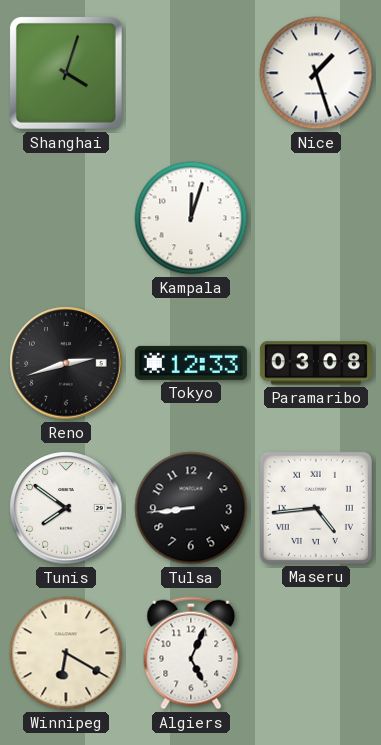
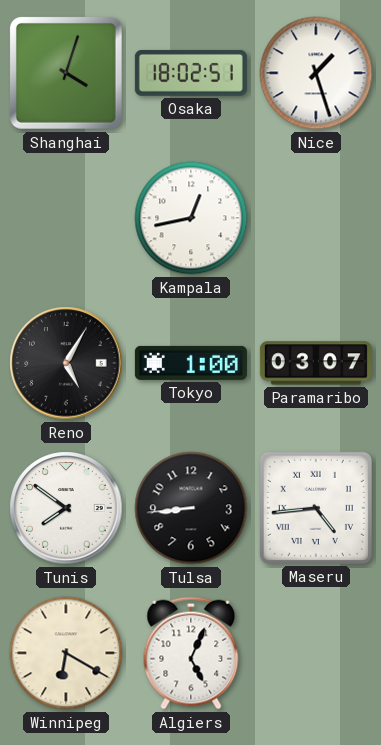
Osaka: none -> 18:02
Kampala: 12:03 -> 12:43
Reno: 2:42 -> 5:05
Tokyo: 12:33 -> 1:00
Paramaribo: 03:08 -> 03:07
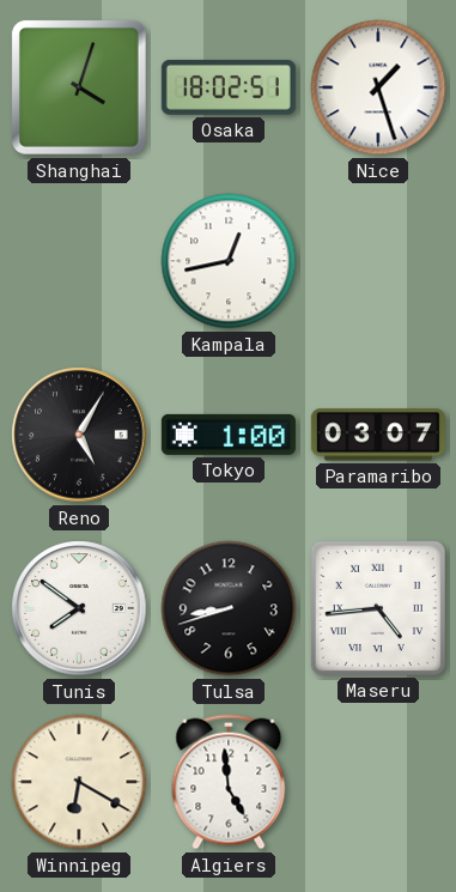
Tulsa: 8:44 -> 8:42
Algiers: 5:04 -> 4:59
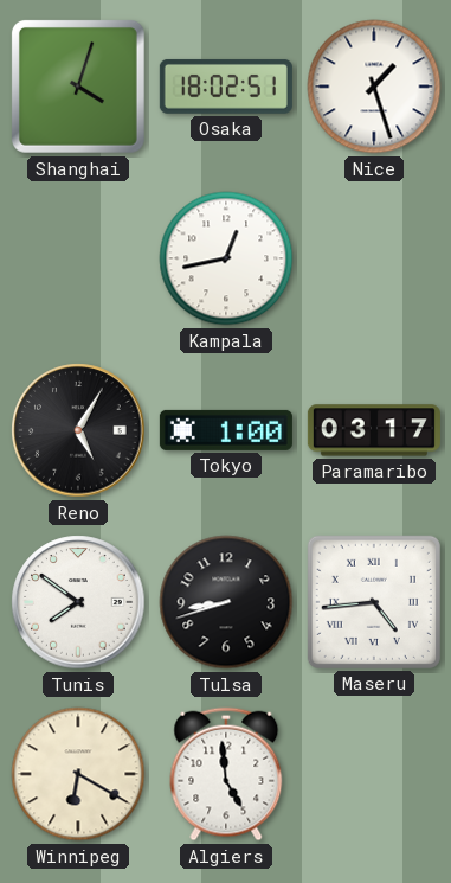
Paramaribo: 03:07 -> 03:17
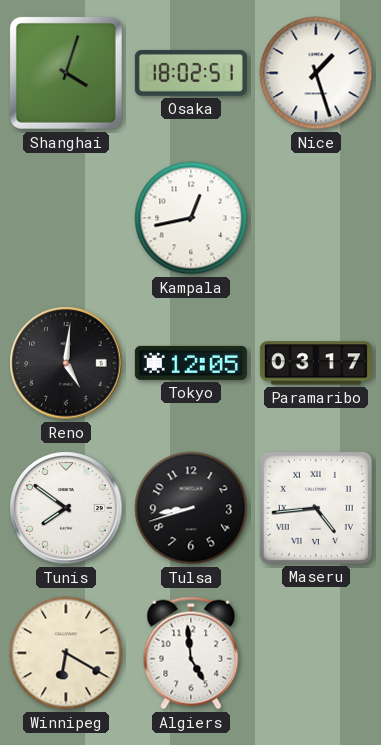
Reno: 5:05 -> 5:01
Tokyo: 1:00 -> 12:05
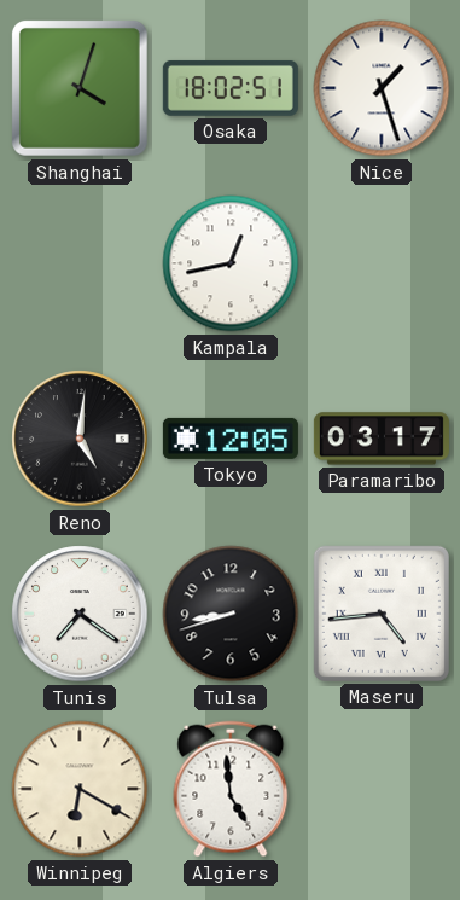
Tunis: 7:51 -> 7:21
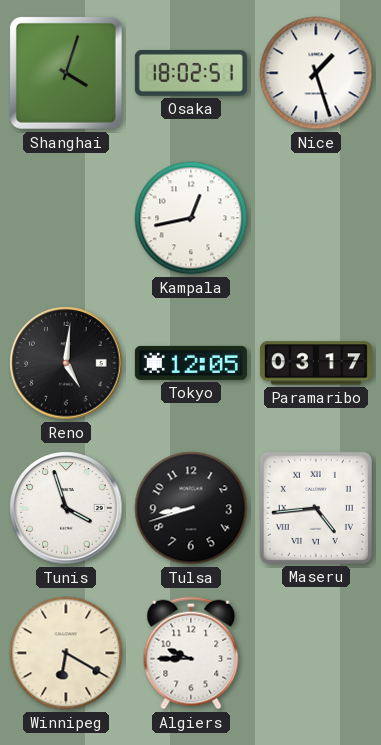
Tunis: 7:21 -> 3:57
Algiers: 4:59 -> 9:45
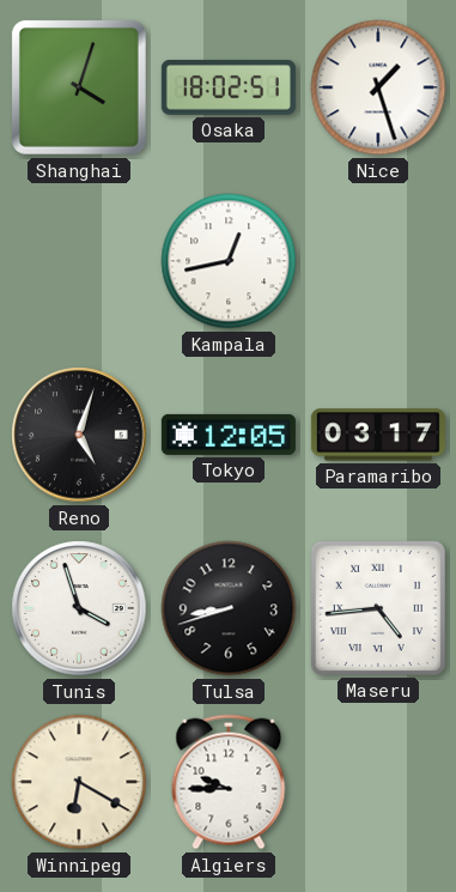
Reno: 5:01 -> 5:03
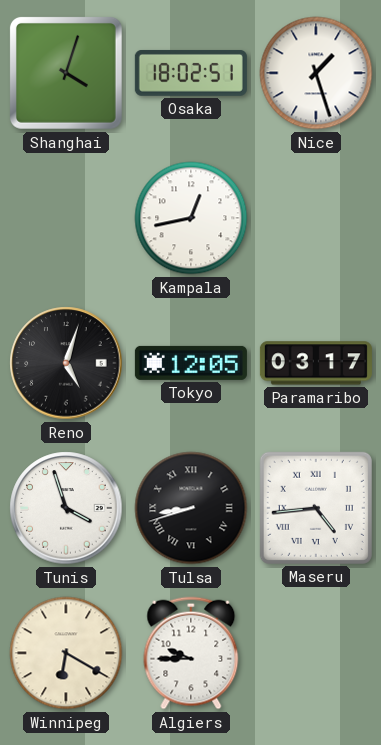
Tulsa numerals: Arabic -> Roman
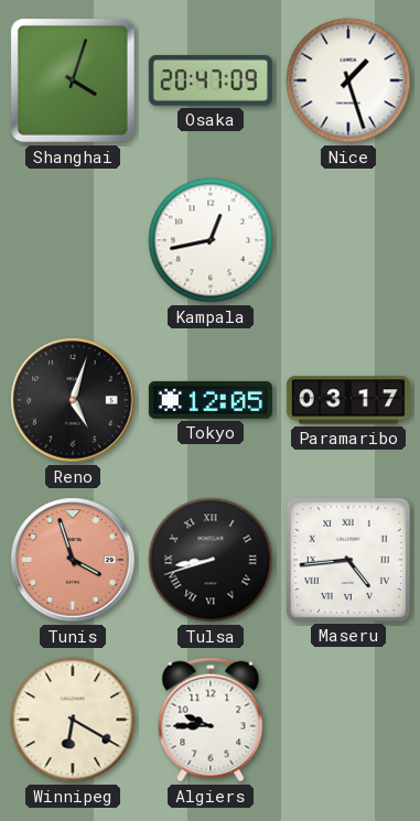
Osaka: 18:02 -> 20:47
Tunis dial: white -> salmon
